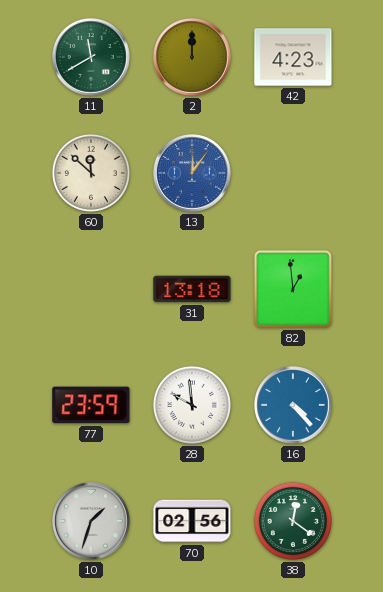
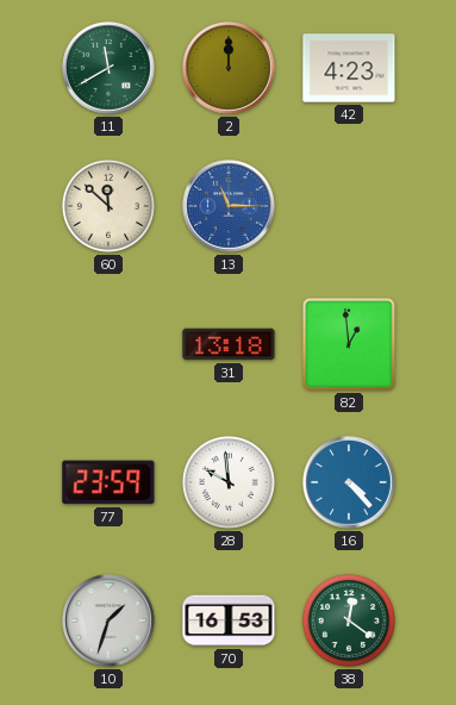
13: 12:06 -> 11:15
70: 02:56 -> 16:53
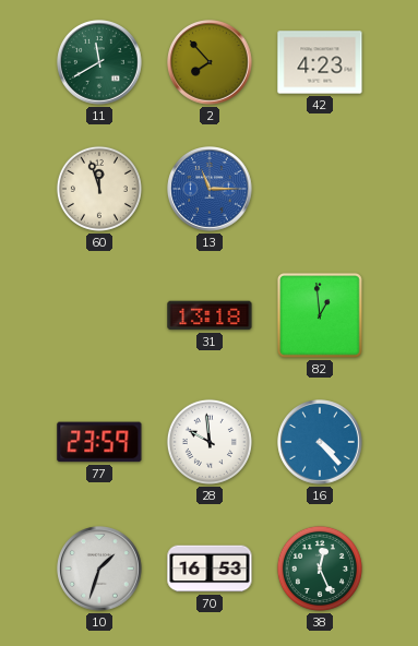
2: 12:00 -> 7:53
60: 11:52 -> 11:57
38: 12:21 -> 12:26
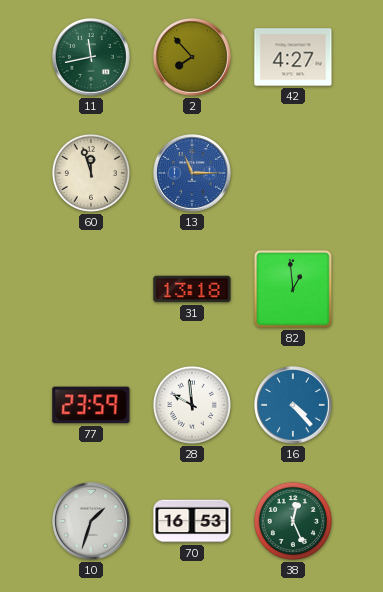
11: 11:40 -> 11:43
42: 4:23 -> 4:27
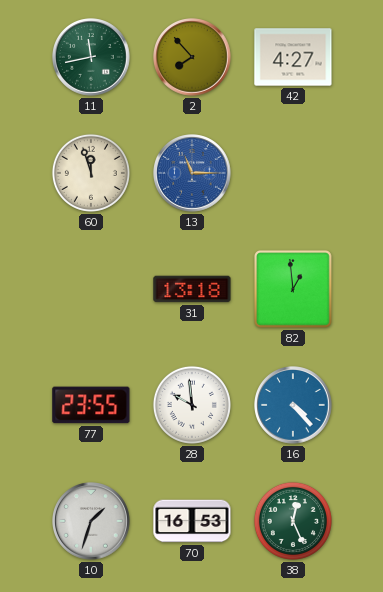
77: 23:59 -> 23:55
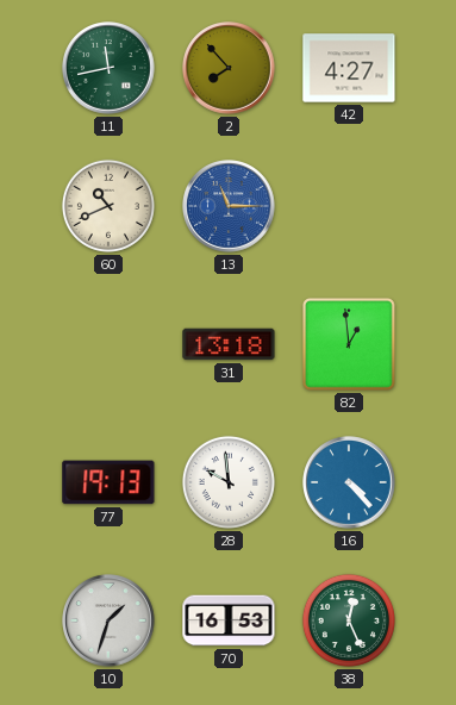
60: 11:57 -> 10:41
77: 23:55 -> 19:13
